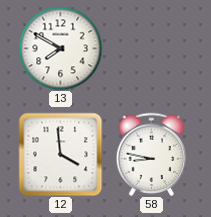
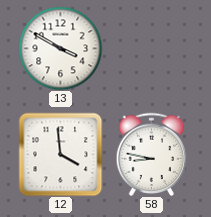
13: 7:50 -> 3:50
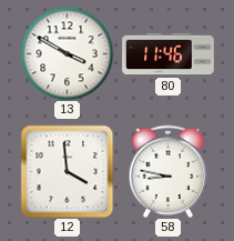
80: none -> 11:46
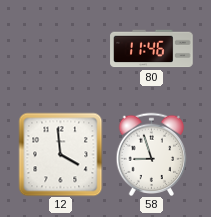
13: 3:50 -> none
58: 8:47 -> 8:57
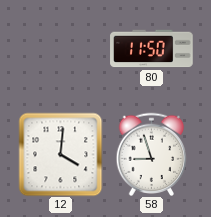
80: 11:46 -> 11:50
12: 3:59 -> 4:01
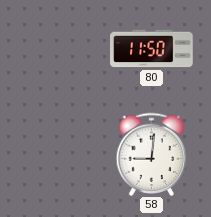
12: 4:01 -> none
58: 8:57 -> 9:01
